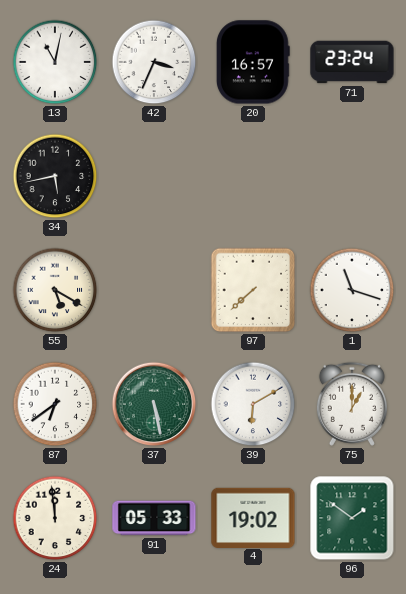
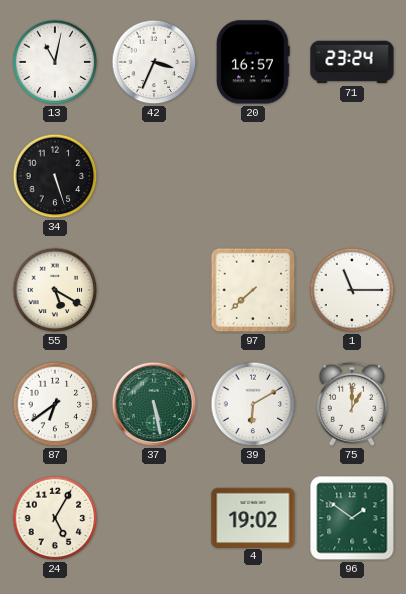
34: 5:43 -> 5:27
1: 11:18 -> 11:15
24: 11:59 -> 5:05
91: 05:33 -> none
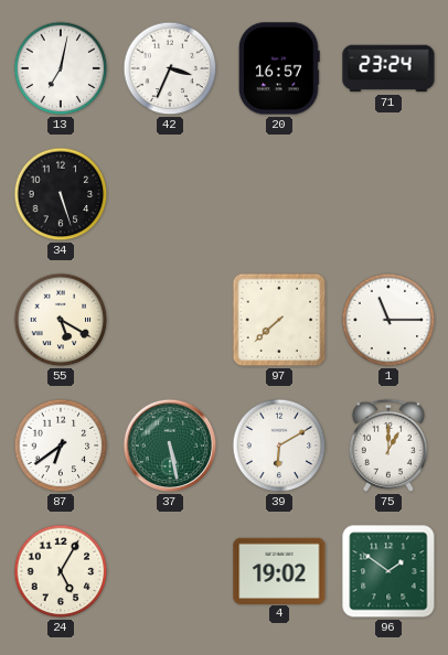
13: 11:02 -> 7:02
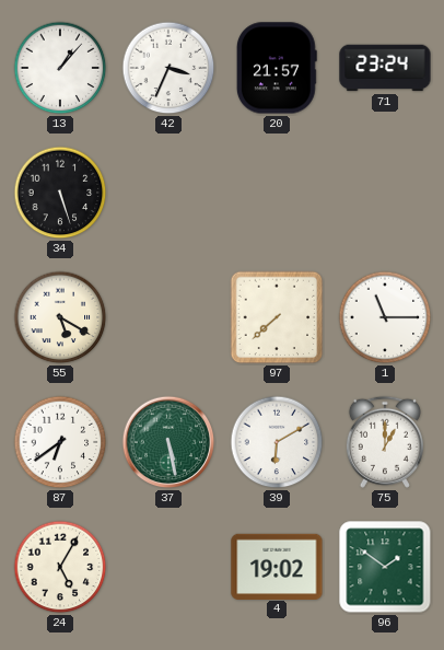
13: 7:02 -> 1:07
20: 16:57 -> 21:57
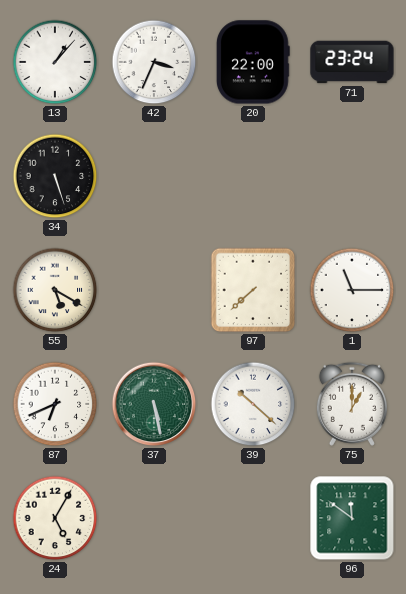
20: 21:57 -> 22:00
87: 6:39 -> 6:41
39: 6:10 -> 10:22
4: 19:02 -> none
96: 1:51 -> 11:51
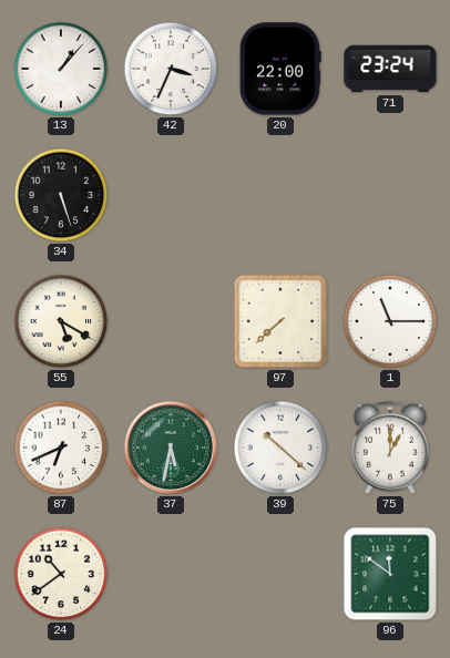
37: 5:28 -> 5:32
24: 5:05 -> 10:39
